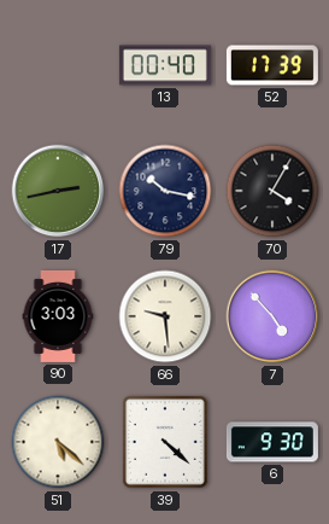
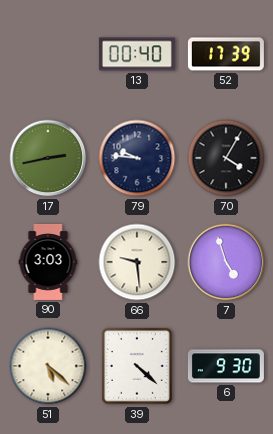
79: 10:17 -> 9:46
7: 4:53 -> 4:57
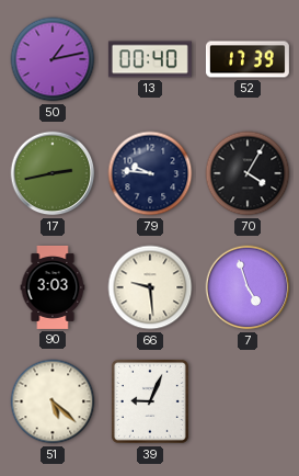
50: none -> 1:13
39: 4:22 -> 9:04
6: 9:30 -> none
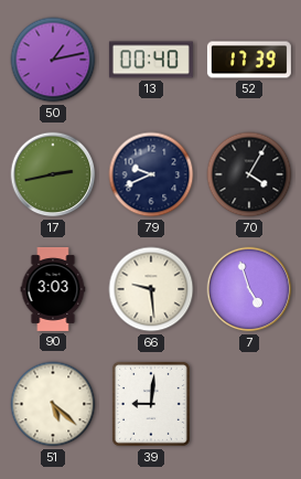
79: 9:46 -> 9:41
39: 9:04 -> 9:01
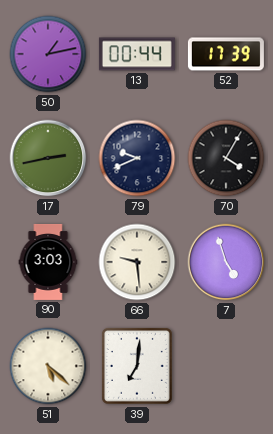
13: 00:40 -> 00:44
39: 9:01 -> 7:01
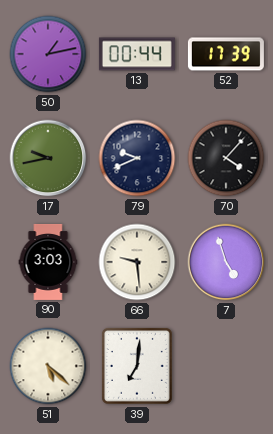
17: 2:43 -> 9:43
70: 4:05 -> 4:07
